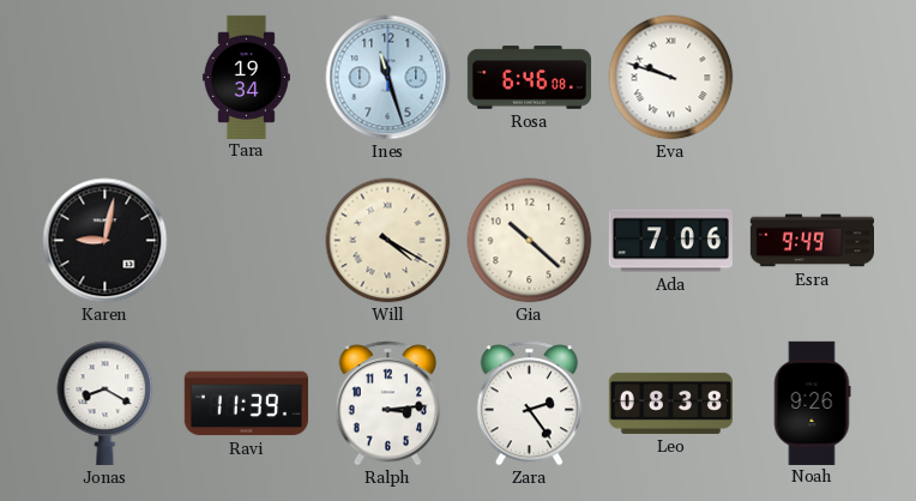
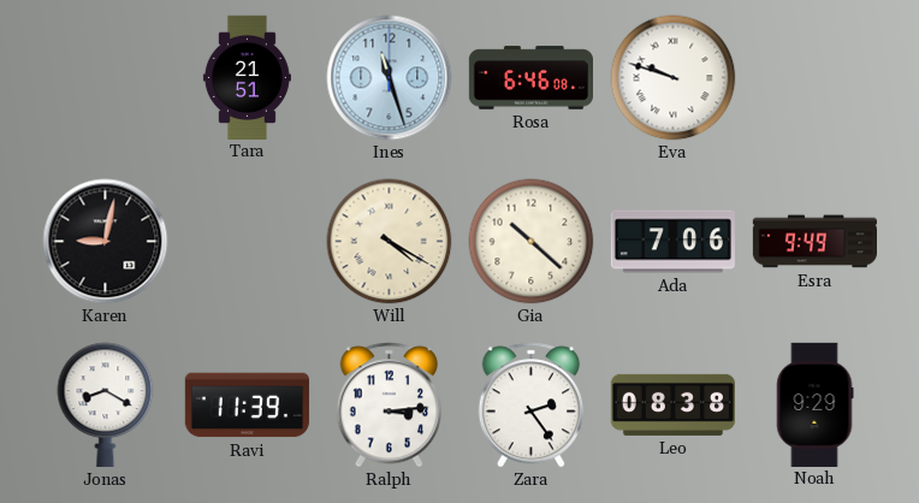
Tara: 19:34 -> 21:51
Noah: 9:26 -> 9:29
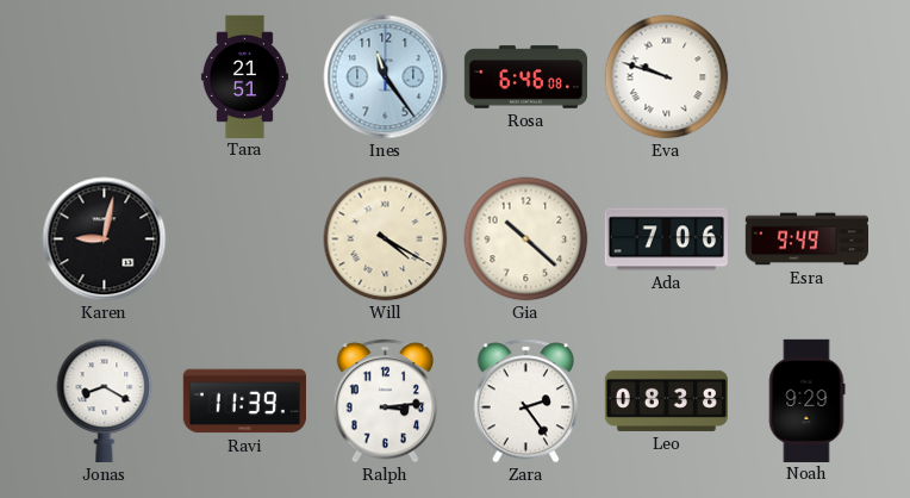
Ines: 11:27 -> 11:24
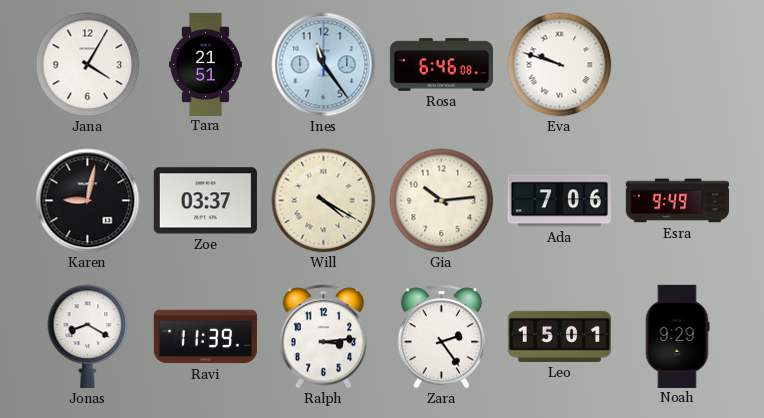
Jana: none -> 4:05
Zoe: none -> 03:37
Gia: 10:22 -> 10:14
Leo: 08:38 -> 15:01
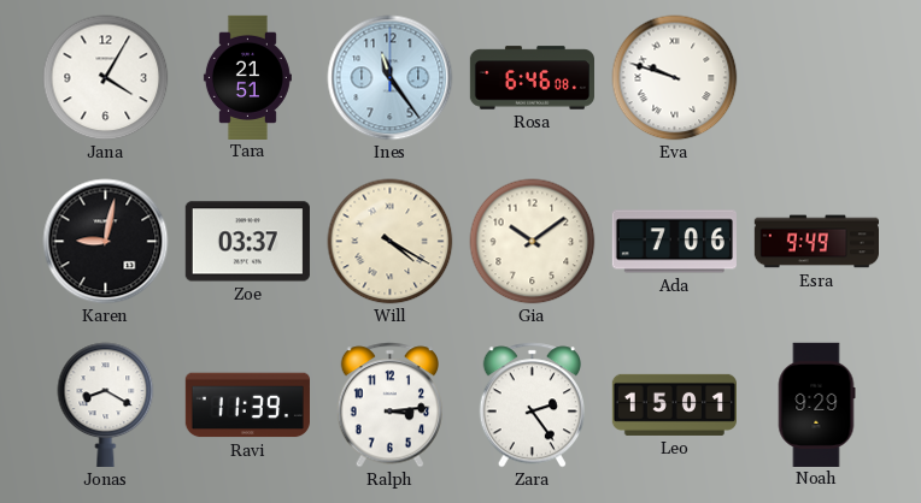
Gia: 10:14 -> 10:09
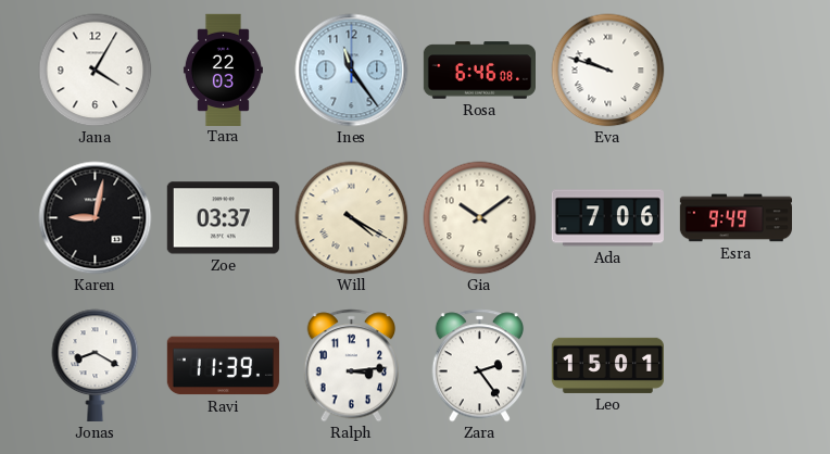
Tara: 21:51 -> 22:03
Noah: 9:29 -> none
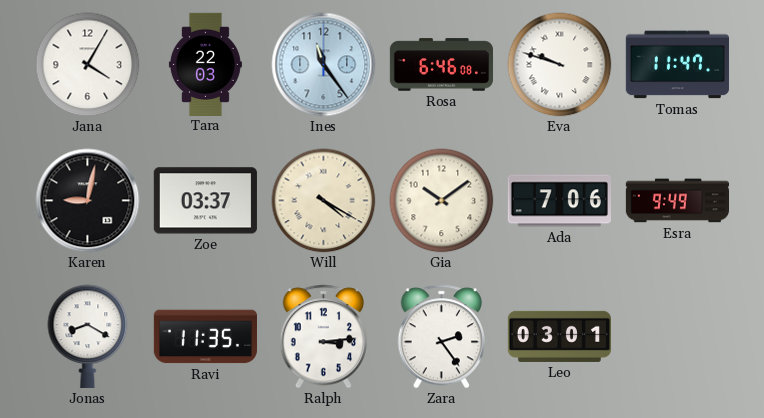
Tomas: none -> 11:47
Ravi: 11:39 -> 11:35
Leo: 15:01 -> 03:01
